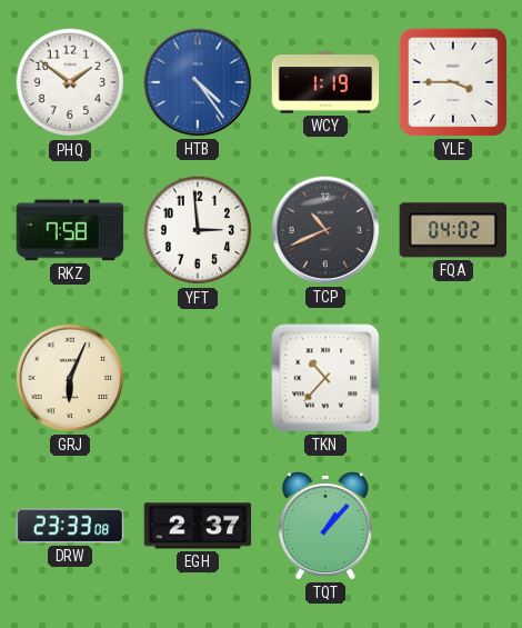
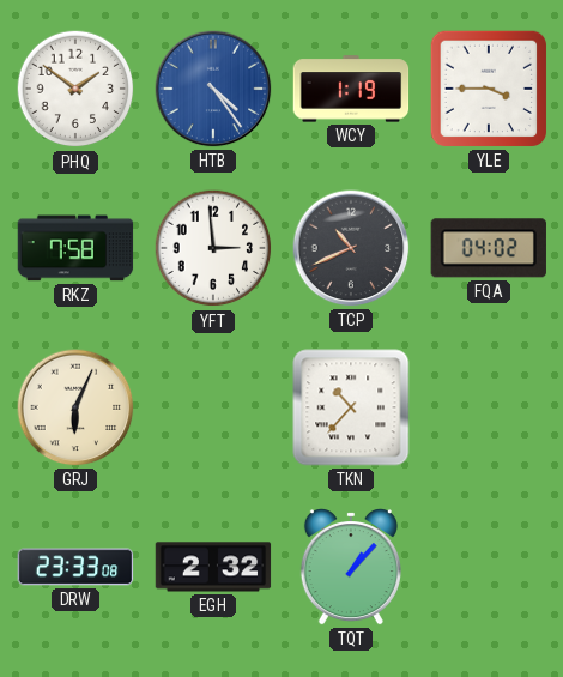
EGH: 2:37 -> 2:32
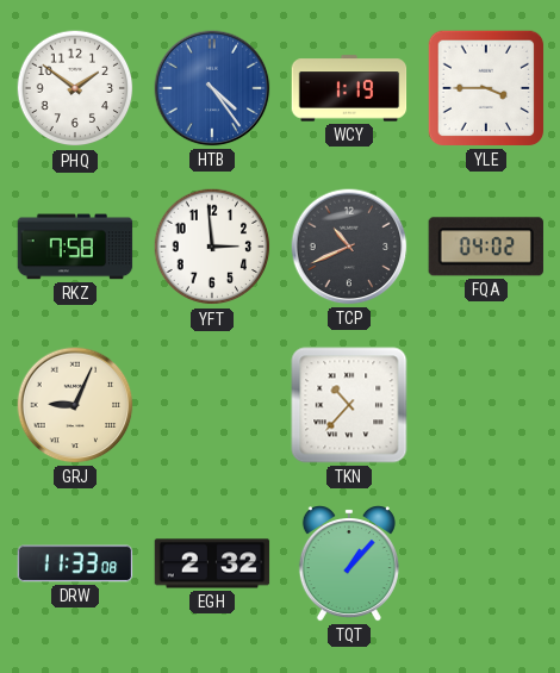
GRJ: 6:04 -> 9:04
DRW: 23:33 -> 11:33
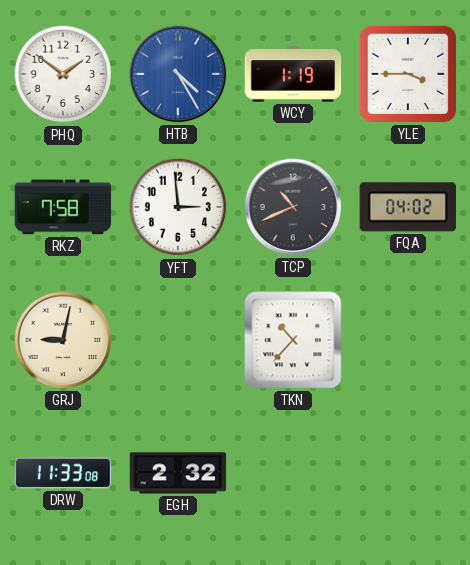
HTB: 4:24 -> 4:25
GRJ: 9:04 -> 9:02
TQT: 1:07 -> none
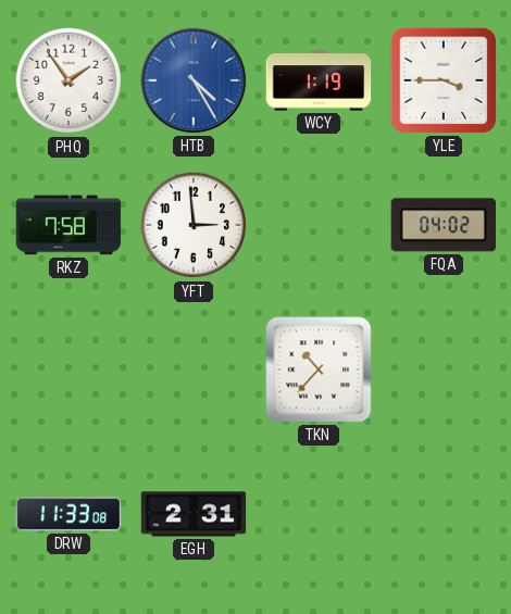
PHQ: 1:51 -> 1:54
TCP: 10:41 -> none
GRJ: 9:02 -> none
EGH: 2:32 -> 2:31
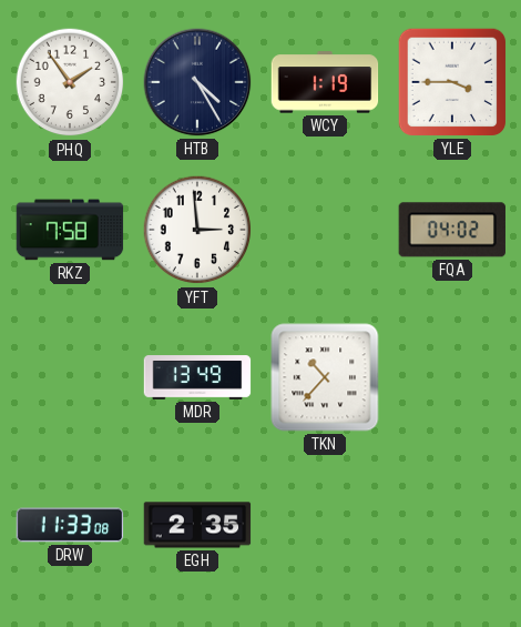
HTB dial: blue -> navy
MDR: none -> 13:49
EGH: 2:31 -> 2:35
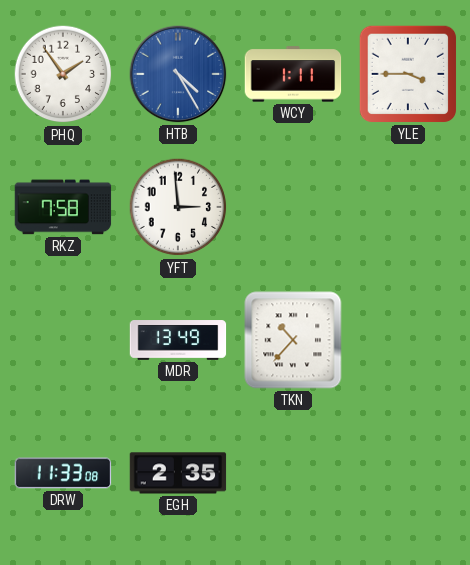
HTB dial: navy -> blue
WCY: 1:19 -> 1:11
FQA: 04:02 -> none
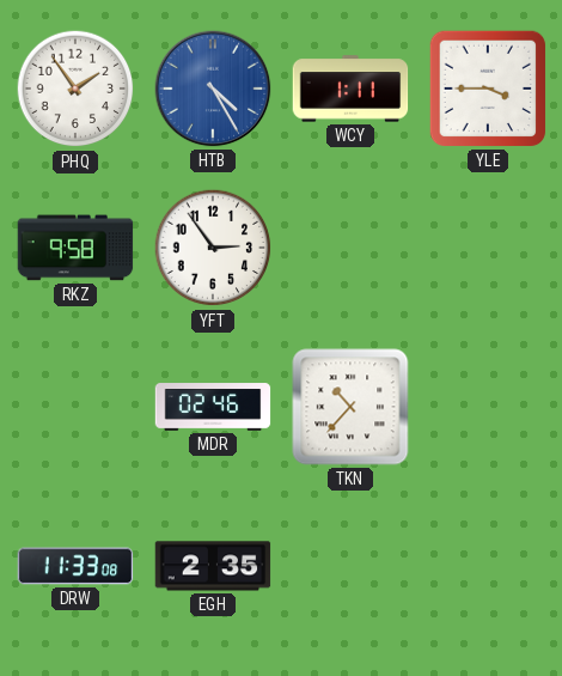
RKZ: 7:58 -> 9:58
YFT: 2:59 -> 2:54
MDR: 13:49 -> 02:46
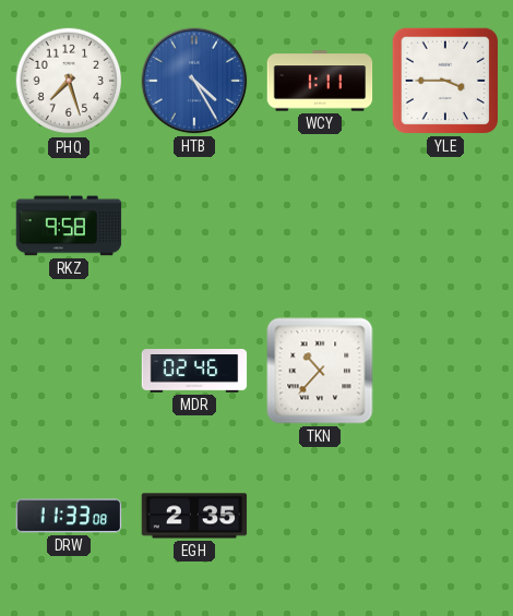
PHQ: 1:54 -> 7:27
YFT: 2:54 -> none
